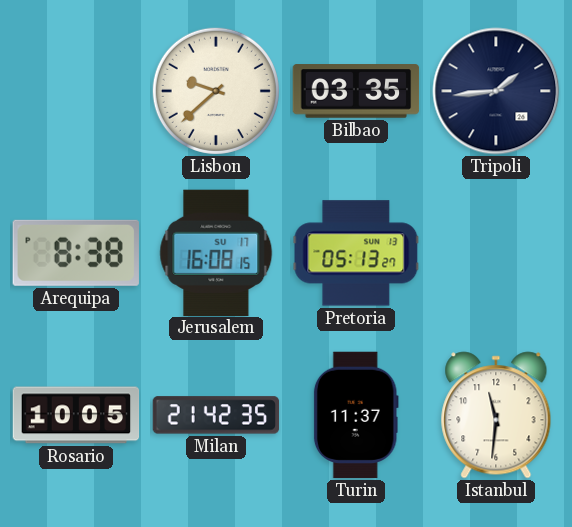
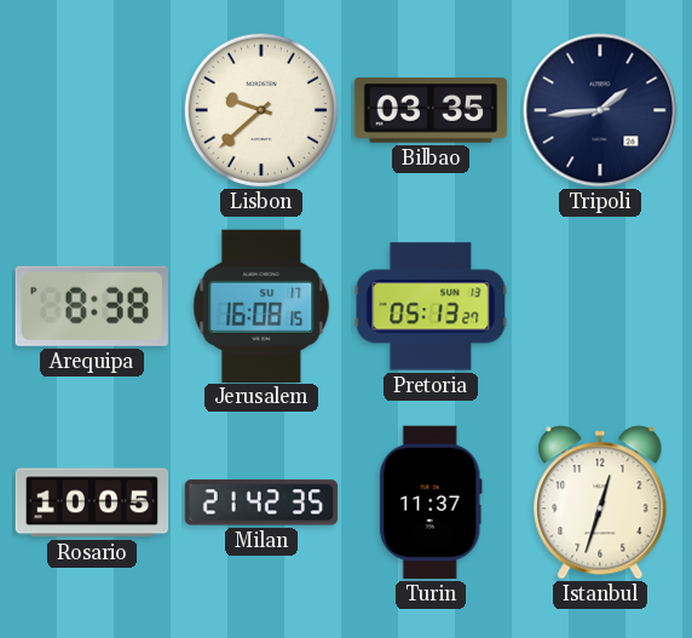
Istanbul: 11:31 -> 12:33
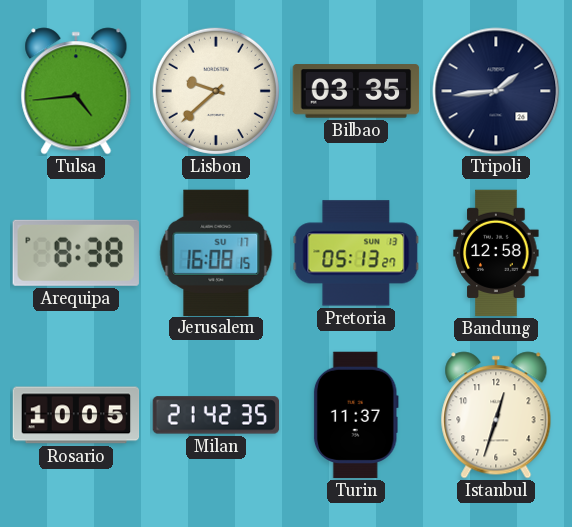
Tulsa: none -> 4:44
Bandung: none -> 12:58
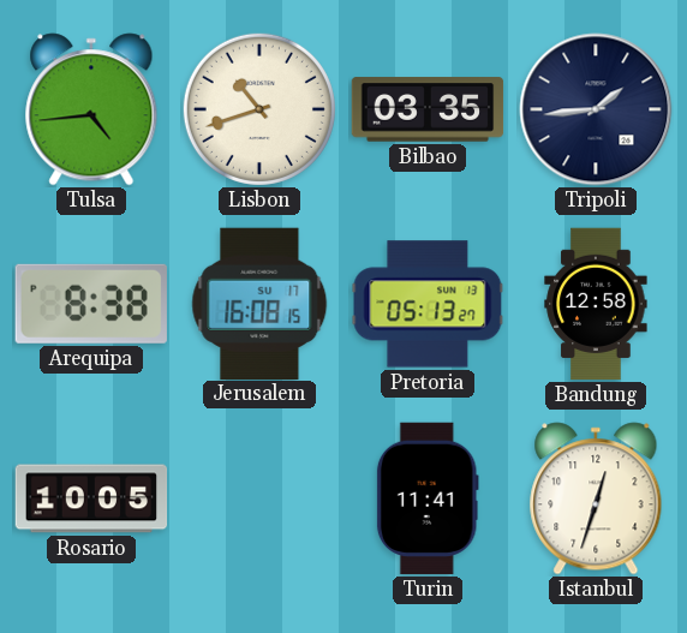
Lisbon: 9:38 -> 10:42
Milan: 21:42 -> none
Turin: 11:37 -> 11:41
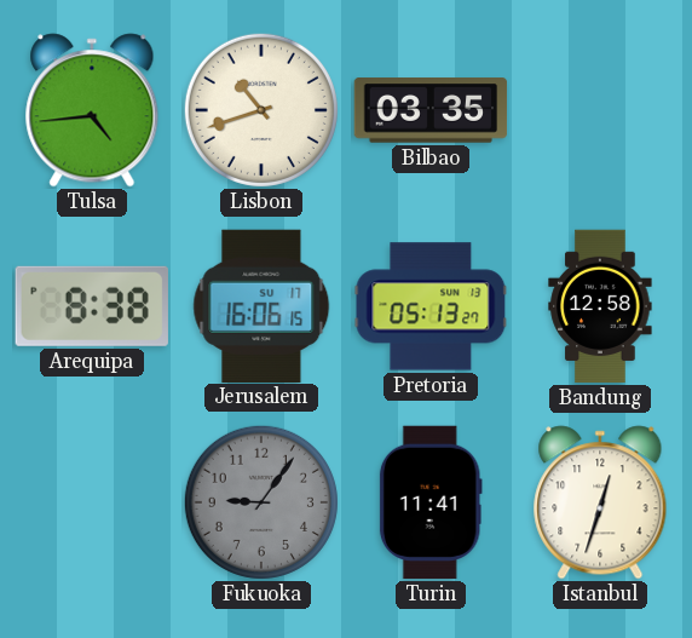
Tripoli: 1:44 -> none
Jerusalem: 16:08 -> 16:06
Rosario: 10:05 -> none
Fukuoka: none -> 9:06
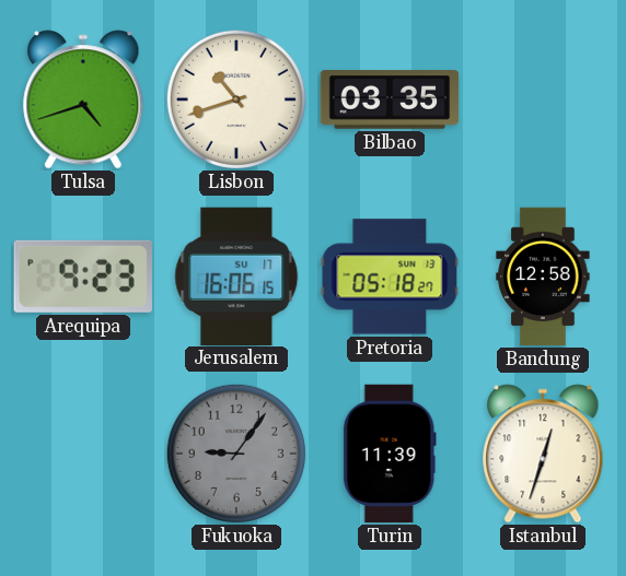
Tulsa: 4:44 -> 4:42
Arequipa: 8:38 -> 9:23
Pretoria: 05:13 -> 05:18
Turin: 11:41 -> 11:39
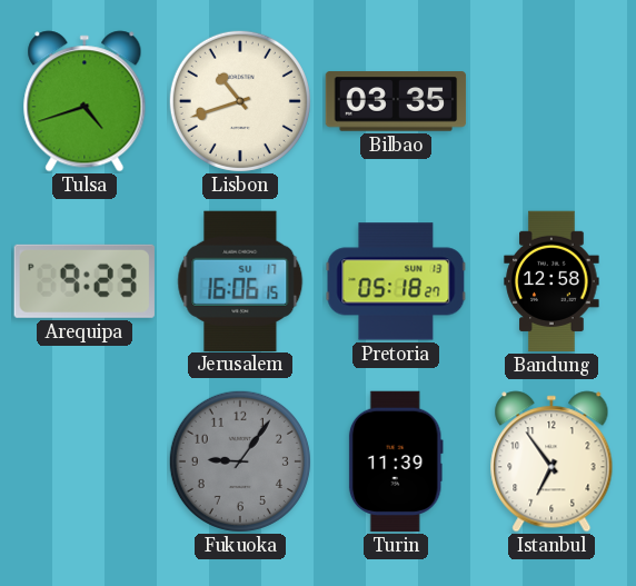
Istanbul: 12:33 -> 6:54
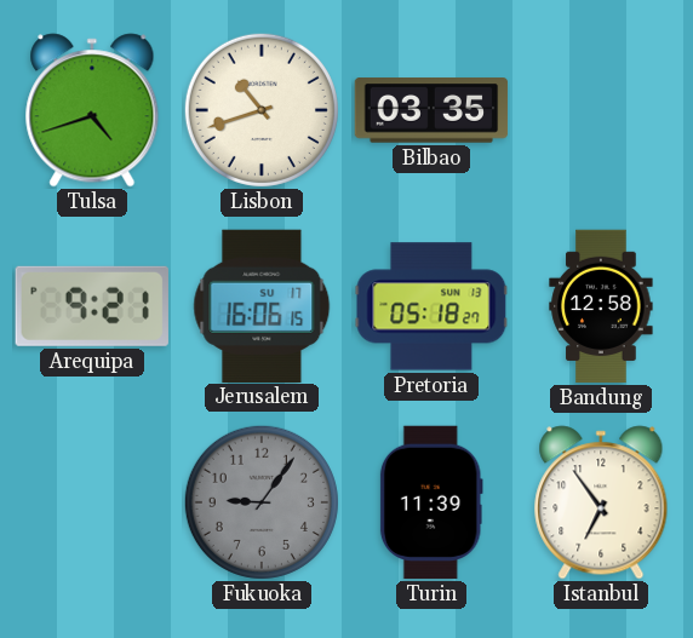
Arequipa: 9:23 -> 9:21
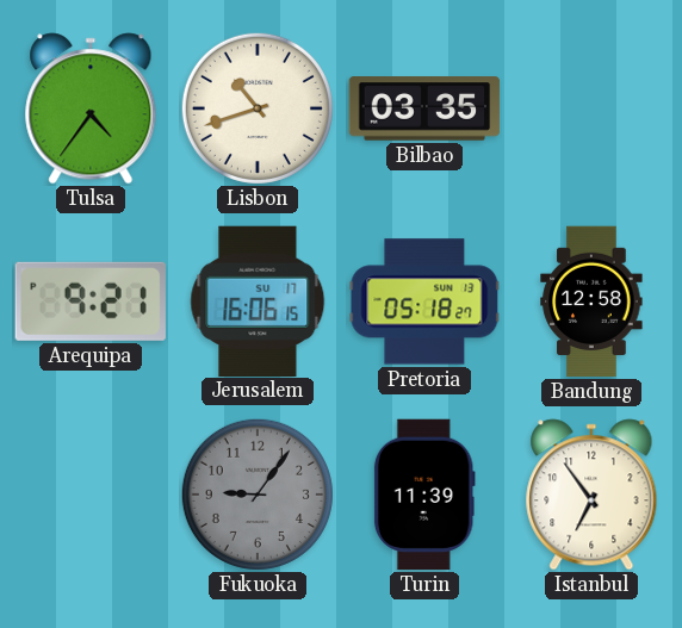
Tulsa: 4:42 -> 4:36
